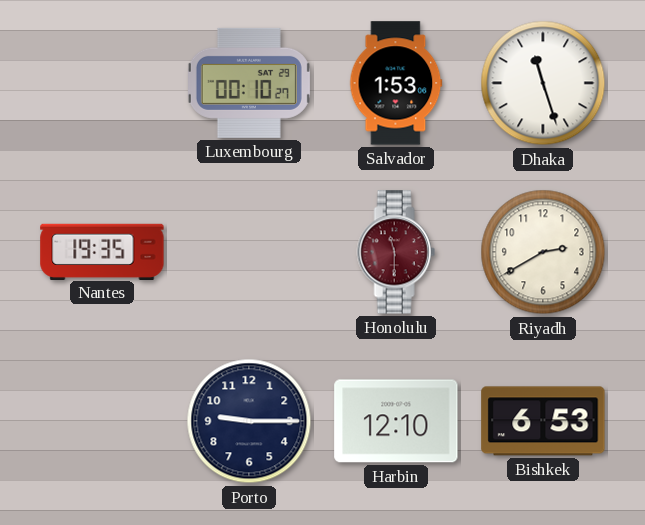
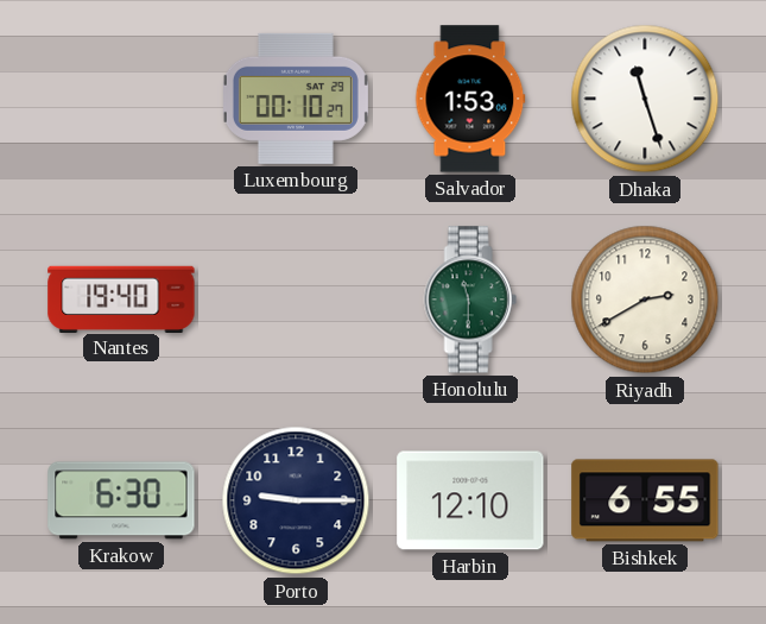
Nantes: 19:35 -> 19:40
Honolulu dial: burgundy -> green
Krakow: none -> 6:30
Bishkek: 6:53 -> 6:55
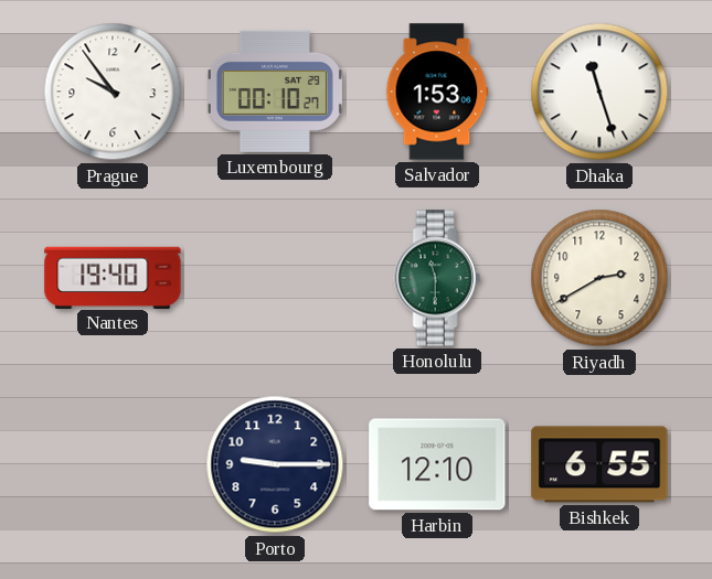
Prague: none -> 9:54
Krakow: 6:30 -> none
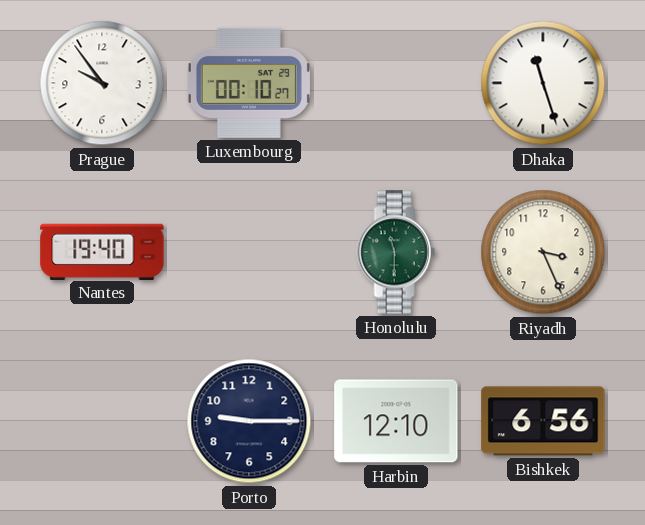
Salvador: 1:53 -> none
Riyadh: 2:40 -> 3:26
Bishkek: 6:55 -> 6:56
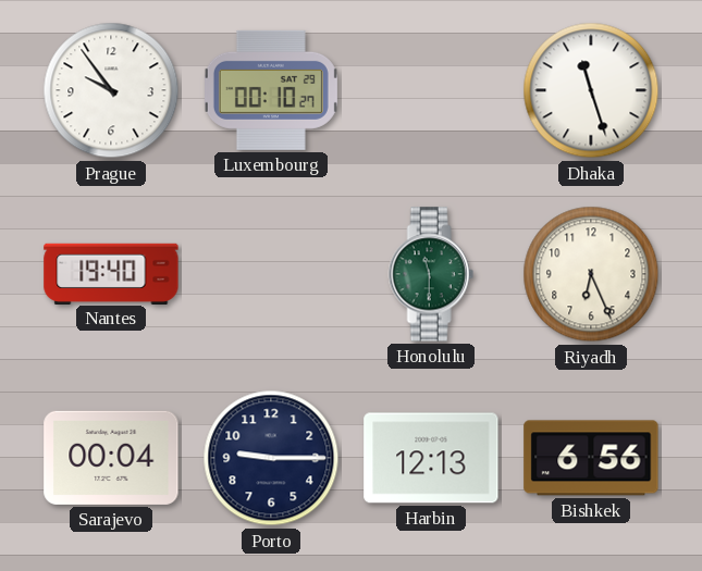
Riyadh: 3:26 -> 6:26
Sarajevo: none -> 00:04
Harbin: 12:10 -> 12:13
